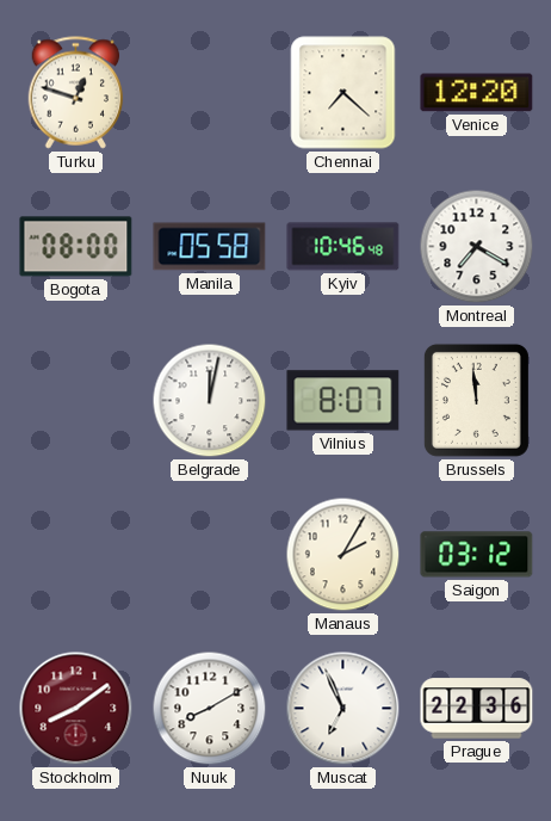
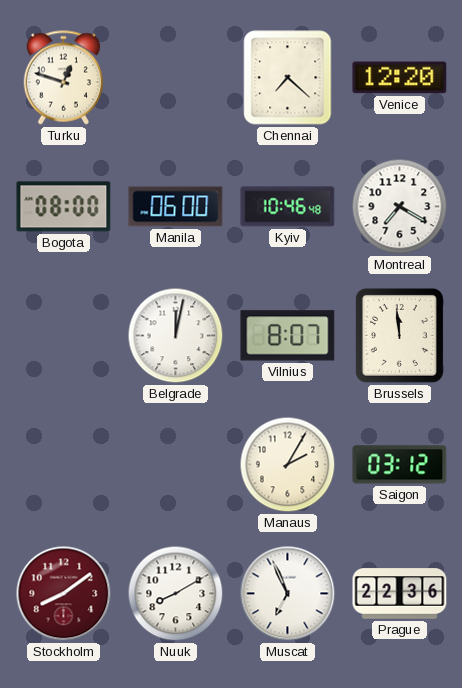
Manila: 05:58 -> 06:00
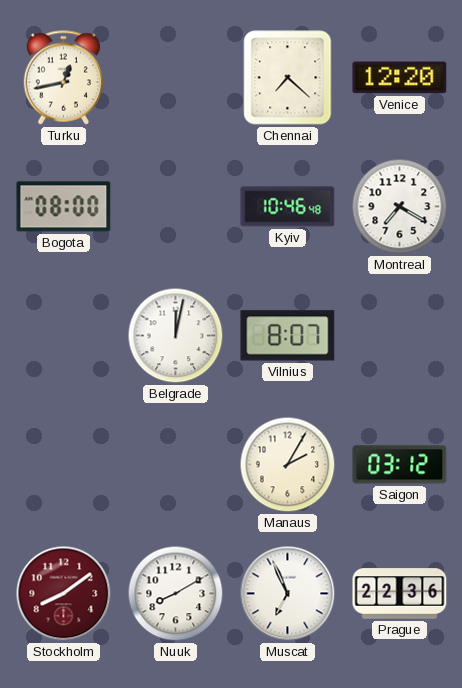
Turku: 12:48 -> 12:43
Manila: 06:00 -> none
Brussels: 11:59 -> none
